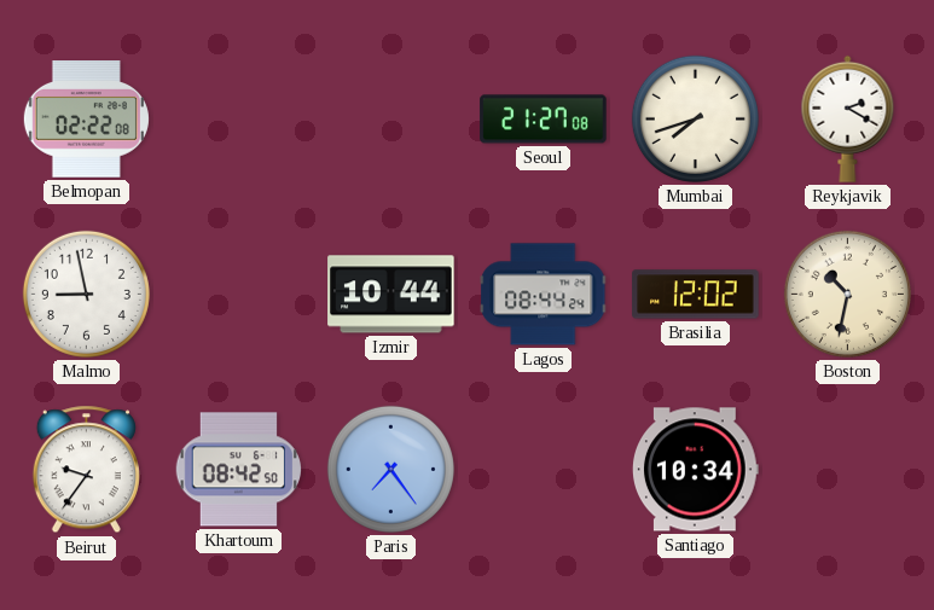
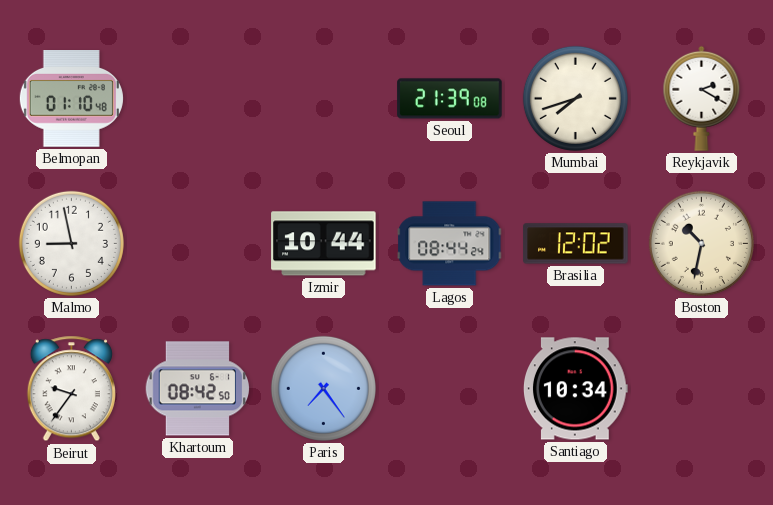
Belmopan: 02:22 -> 01:10
Seoul: 21:27 -> 21:39
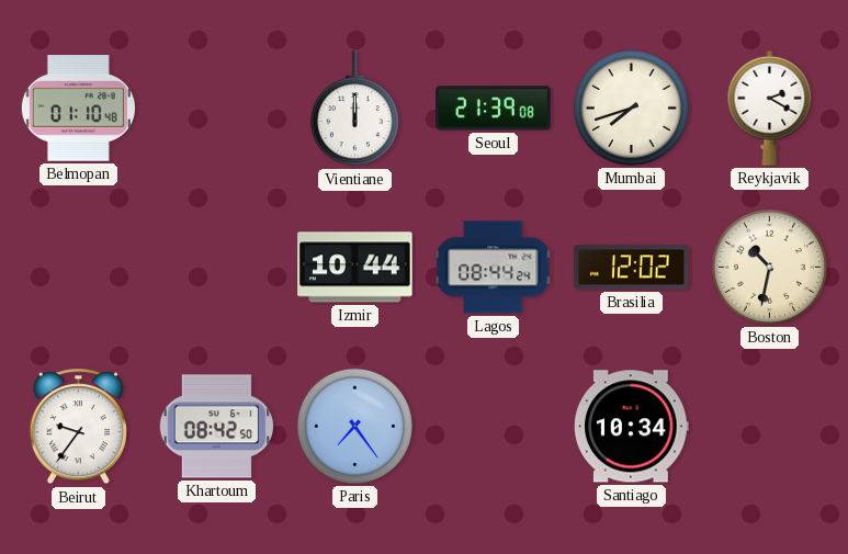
Vientiane: none -> 12:00
Malmo: 8:58 -> none
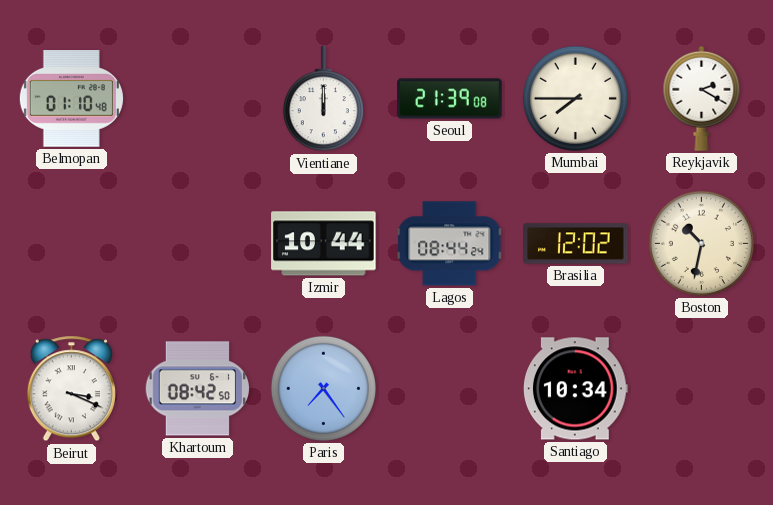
Mumbai: 7:42 -> 7:45
Beirut: 9:36 -> 3:19
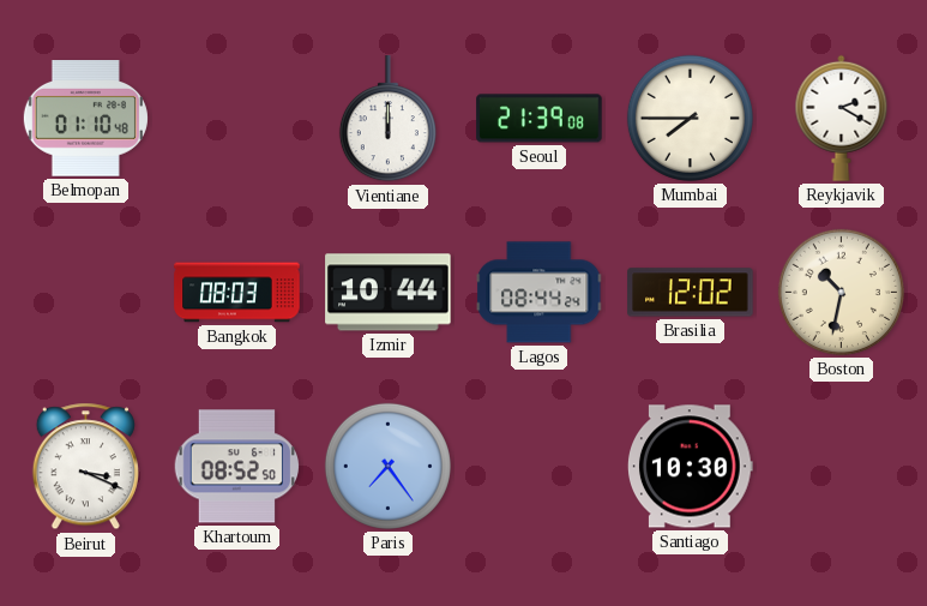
Bangkok: none -> 08:03
Khartoum: 08:42 -> 08:52
Santiago: 10:34 -> 10:30
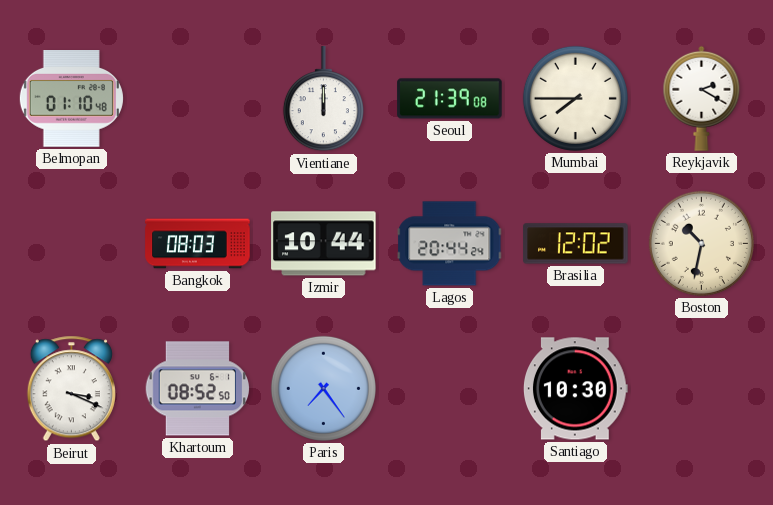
Lagos: 08:44 -> 20:44
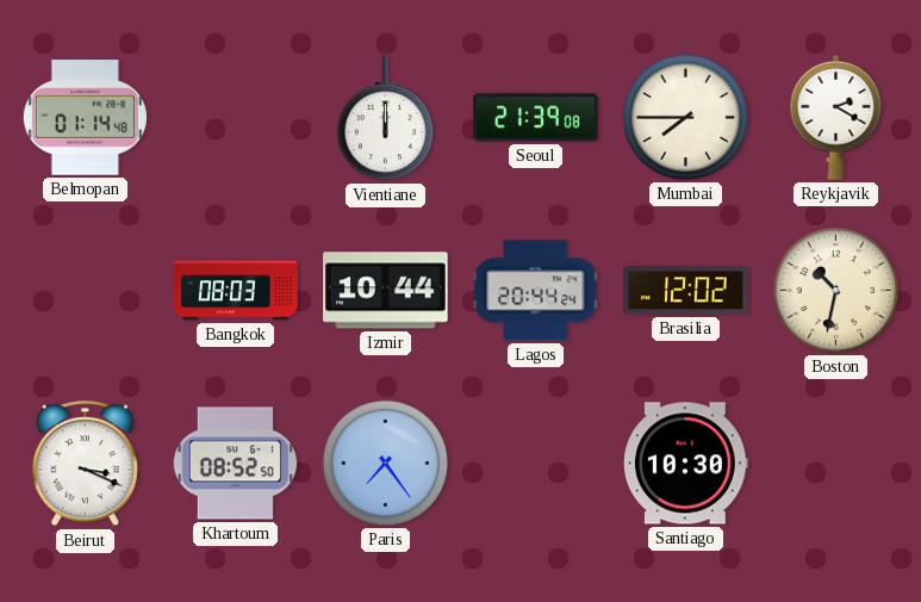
Belmopan: 01:10 -> 01:14
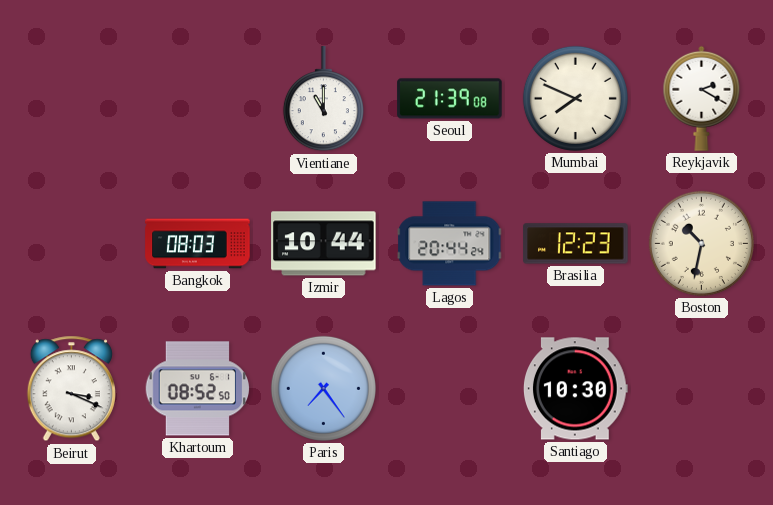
Belmopan: 01:14 -> none
Vientiane: 12:00 -> 11:00
Mumbai: 7:45 -> 7:49
Brasilia: 12:02 -> 12:23
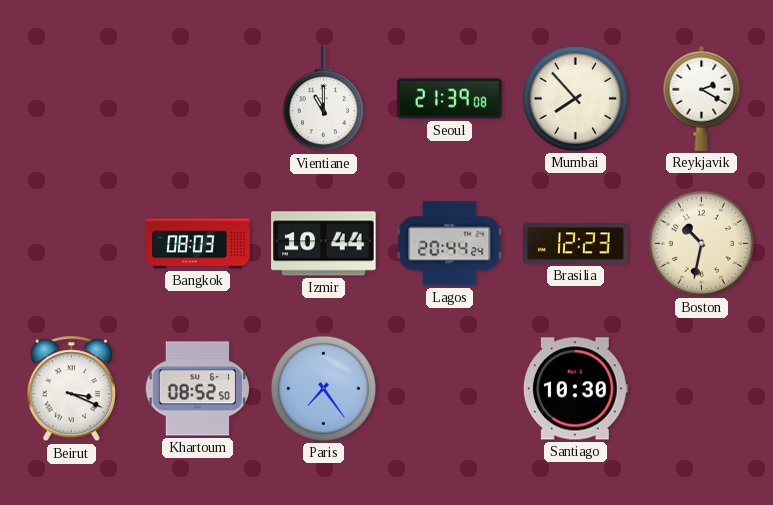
Mumbai: 7:49 -> 7:53
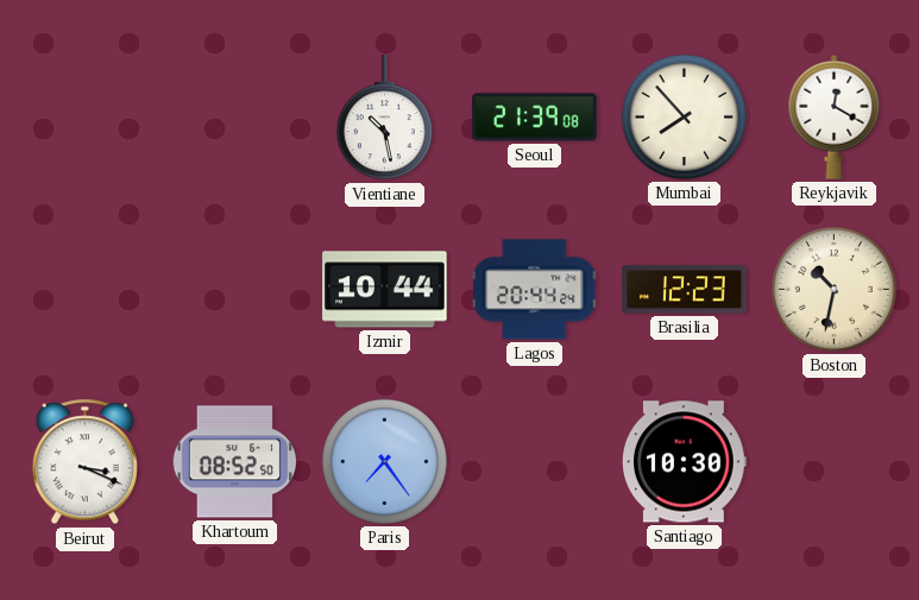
Vientiane: 11:00 -> 10:28
Reykjavik: 2:20 -> 12:20
Bangkok: 08:03 -> none
